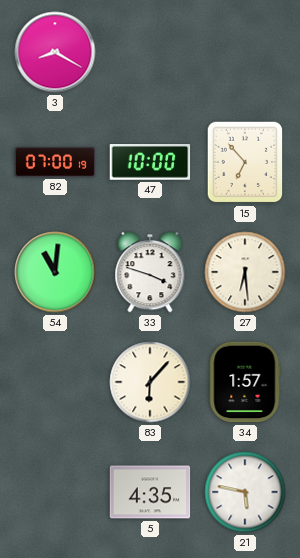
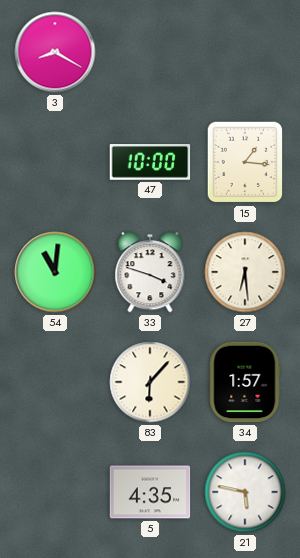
82: 07:00 -> none
15: 6:53 -> 1:16
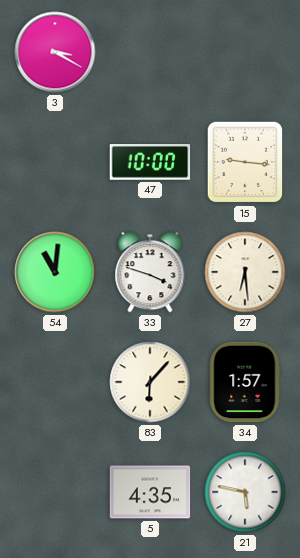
3: 8:20 -> 3:20
15: 1:16 -> 9:16
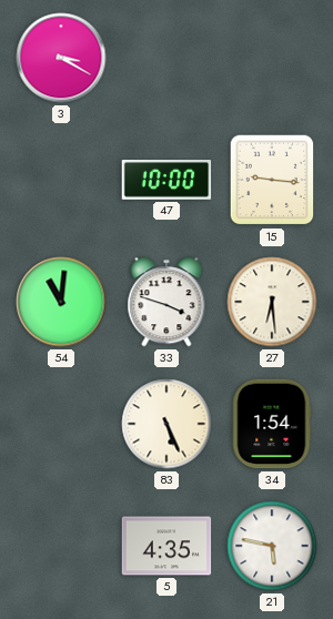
83: 6:07 -> 5:26
34: 1:57 -> 1:54
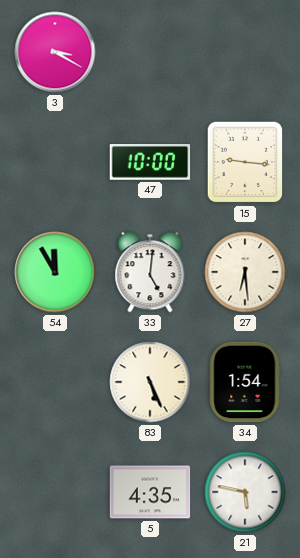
54: 11:01 -> 11:55
33: 3:48 -> 5:01
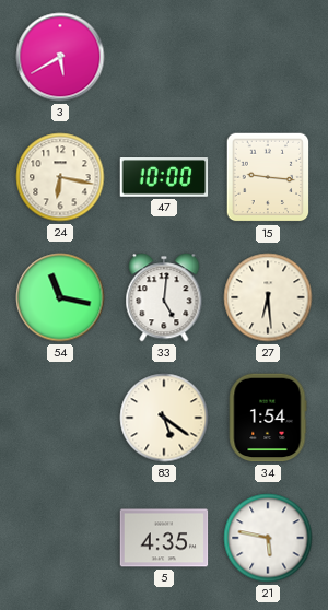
3: 3:20 -> 5:40
24: none -> 6:17
54: 11:55 -> 11:17
83: 5:26 -> 5:21
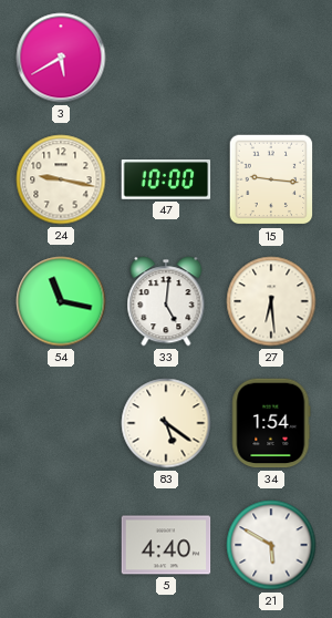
24: 6:17 -> 9:17
5: 4:35 -> 4:40
21: 5:47 -> 5:50
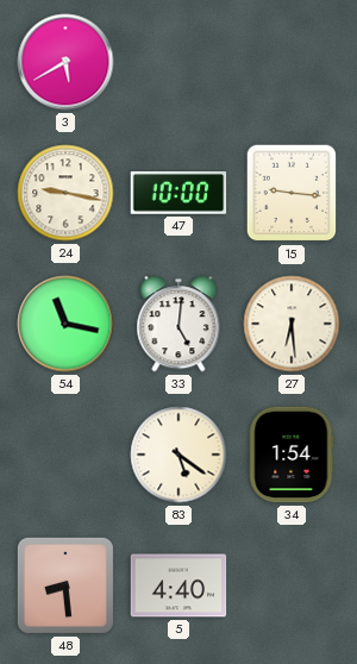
48: none -> 8:29
21: 5:50 -> none
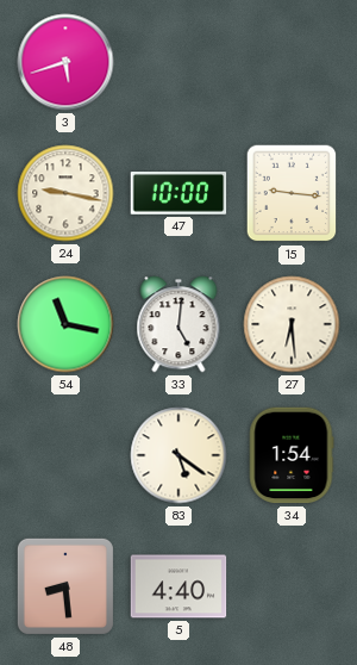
3: 5:40 -> 5:42
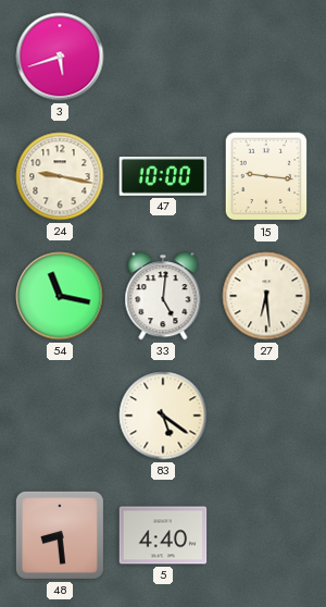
34: 1:54 -> none
